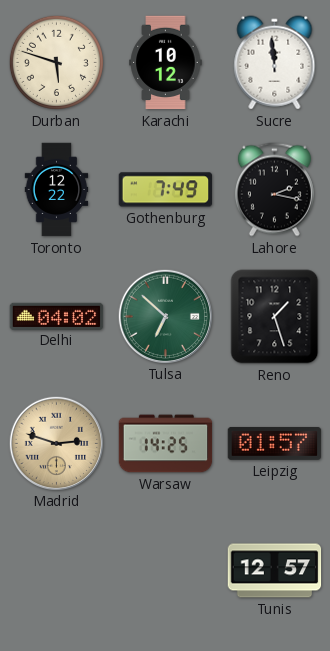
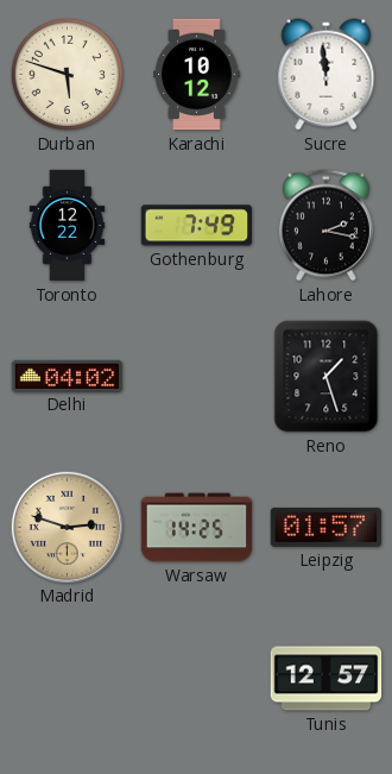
Tulsa: 6:52 -> none
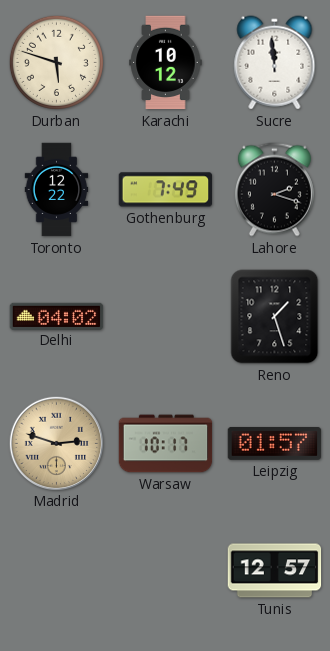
Lahore: 2:17 -> 2:18
Warsaw: 14:25 -> 10:17
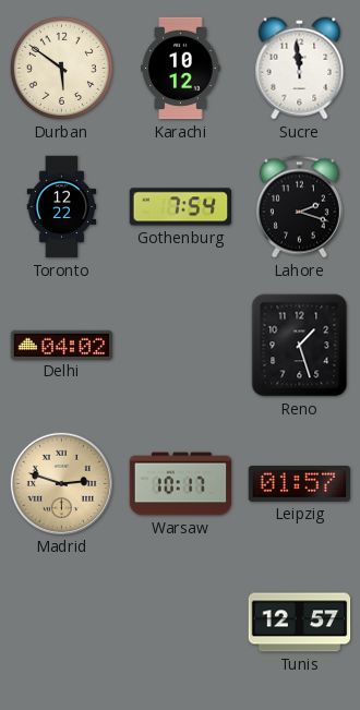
Durban: 5:48 -> 5:51
Gothenburg: 7:49 -> 7:54
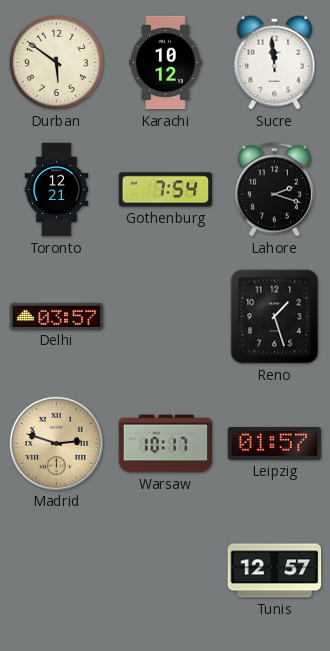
Toronto: 12:22 -> 12:21
Delhi: 04:02 -> 03:57
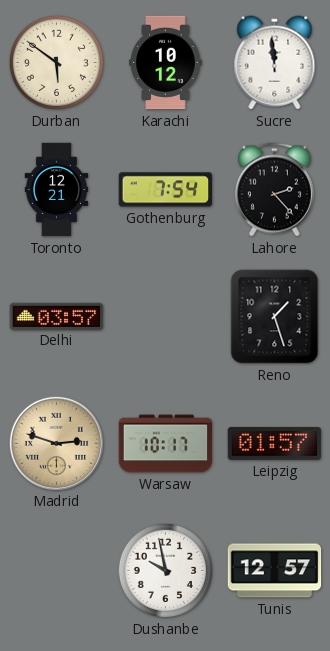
Lahore: 2:18 -> 2:23
Dushanbe: none -> 9:58
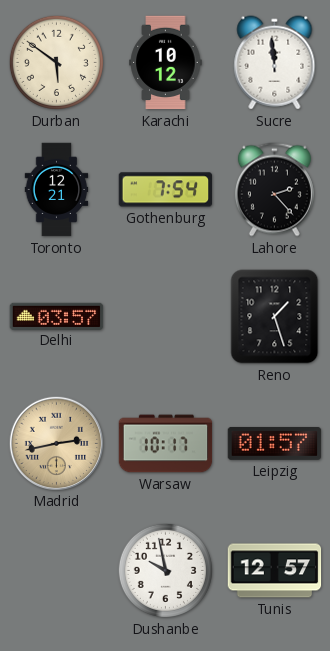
Madrid: 2:48 -> 2:43
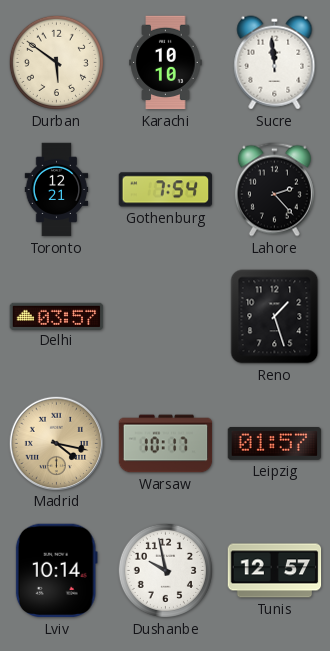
Karachi: 10:12 -> 10:10
Madrid: 2:43 -> 4:17
Lviv: none -> 10:14
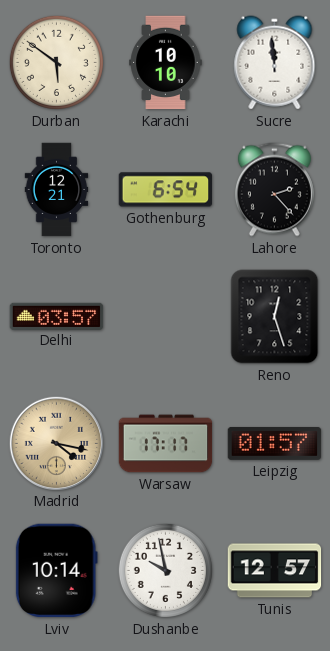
Gothenburg: 7:54 -> 6:54
Reno: 1:27 -> 12:27
Warsaw: 10:17 -> 17:17
